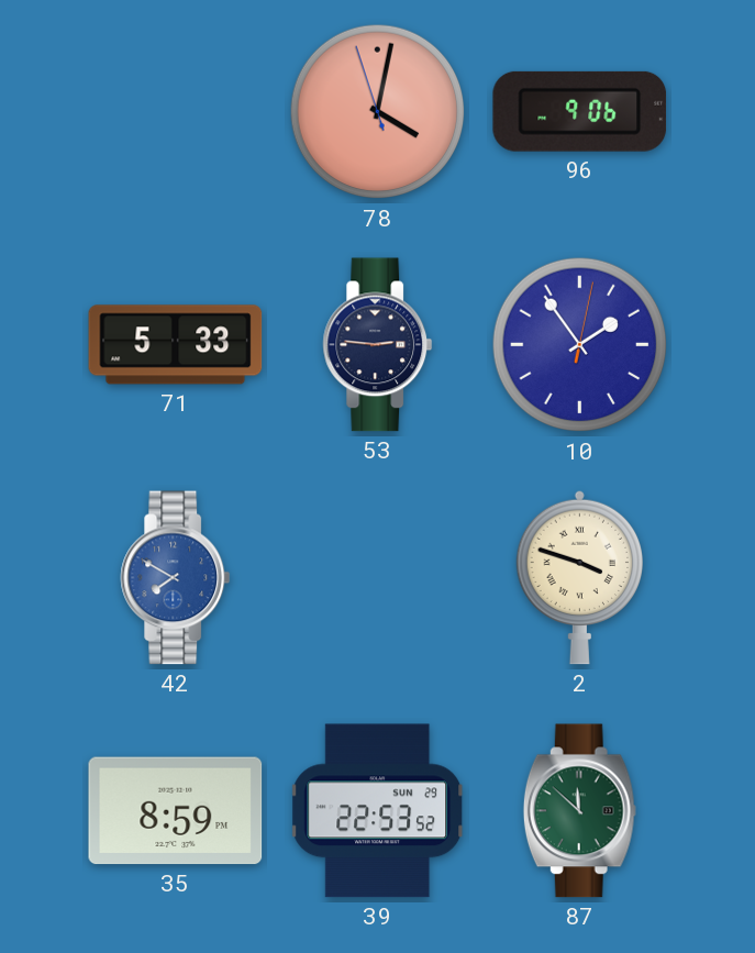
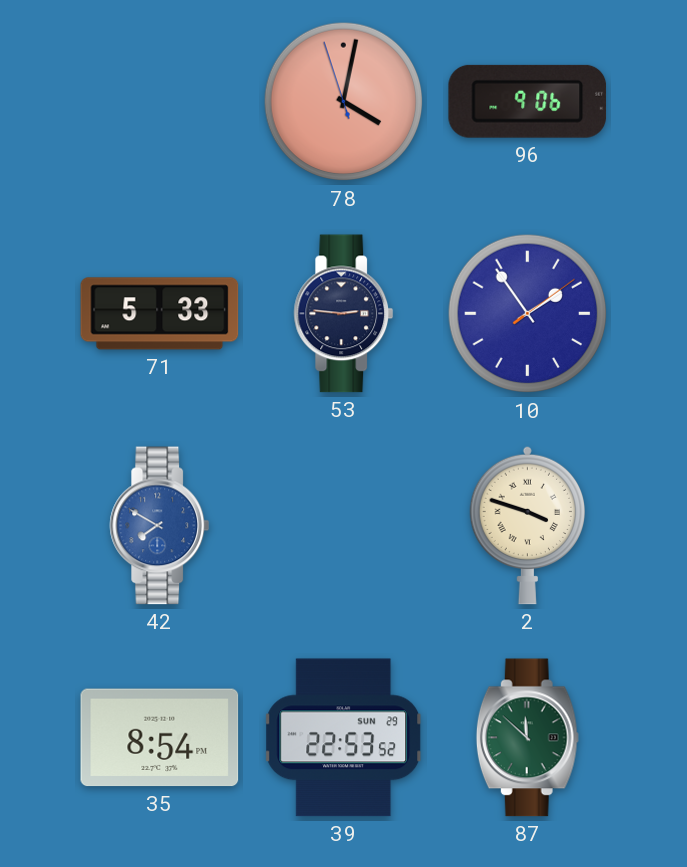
10: 1:54:02 -> 1:54:09
35: 8:59 -> 8:54
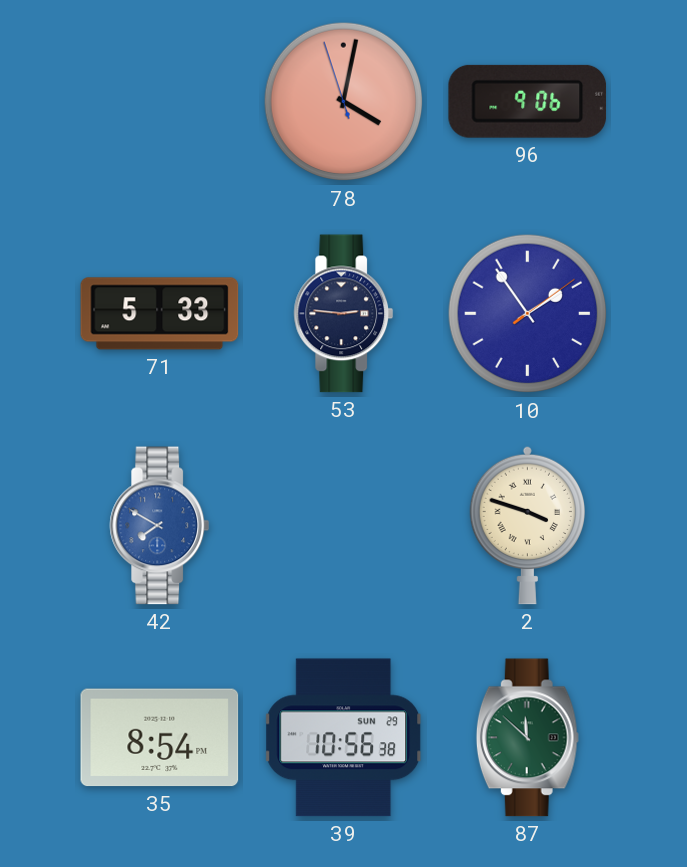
39: 22:53 -> 10:56
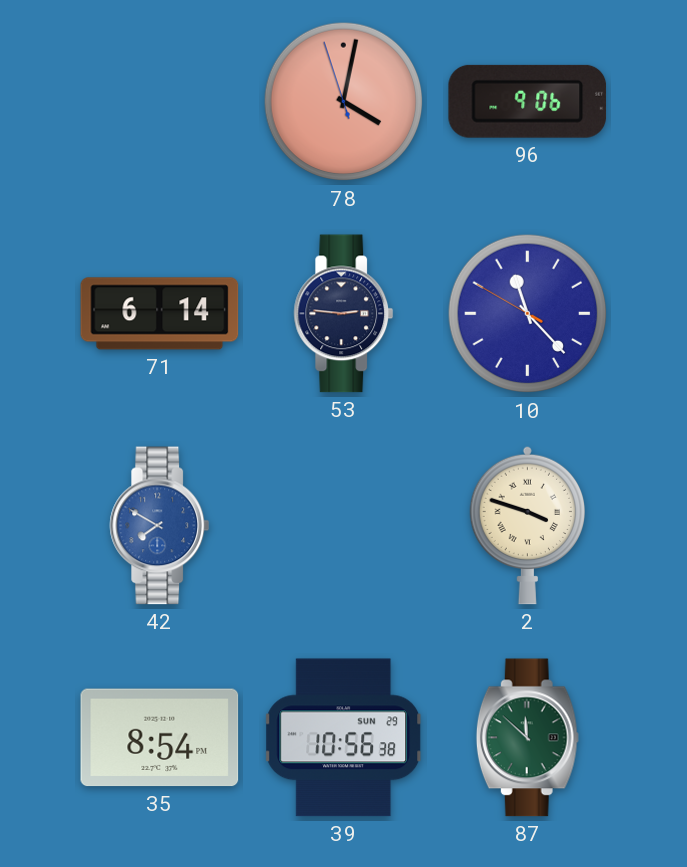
71: 5:33 -> 6:14
10: 1:54 -> 11:22
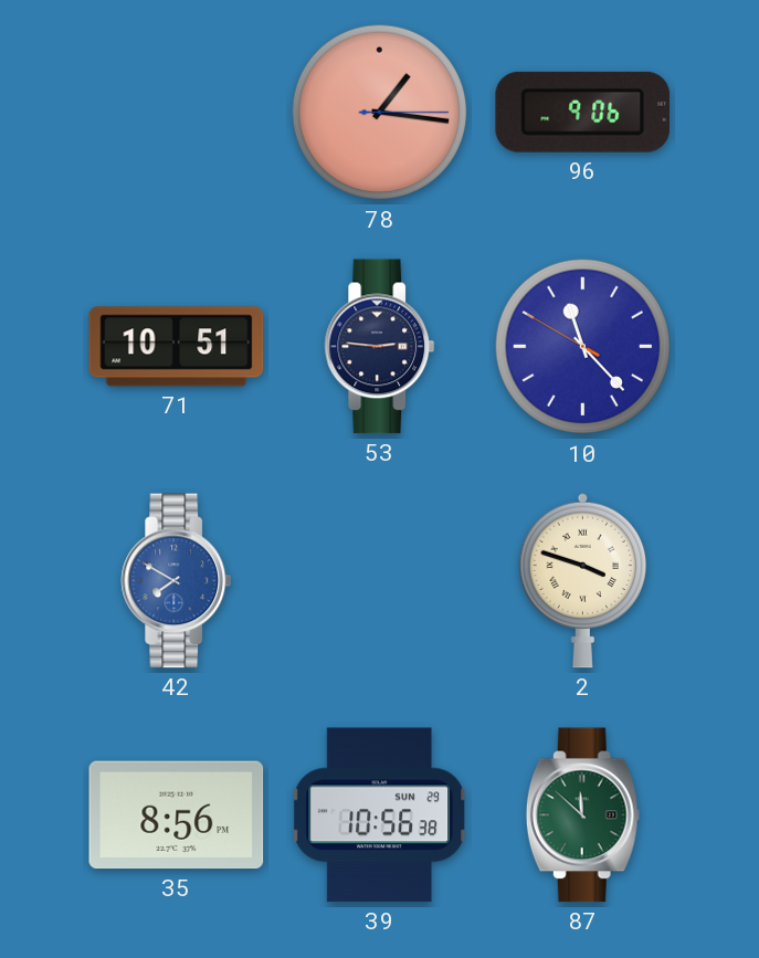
78: 4:01 -> 1:16
71: 6:14 -> 10:51
35: 8:54 -> 8:56
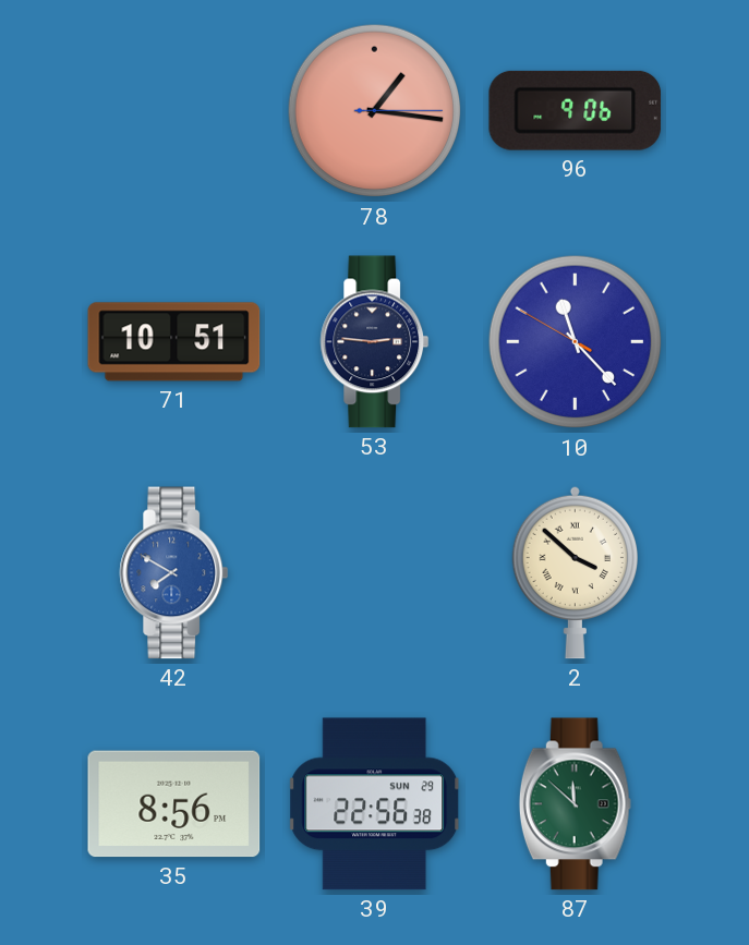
2: 3:48 -> 3:52
39: 10:56 -> 22:56
